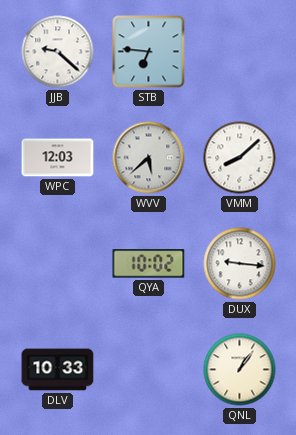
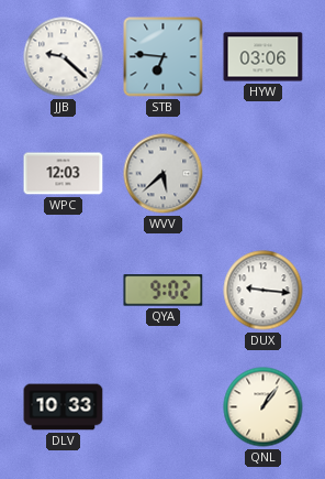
HYW: none -> 03:06
VMM: 8:08 -> none
QYA: 10:02 -> 9:02
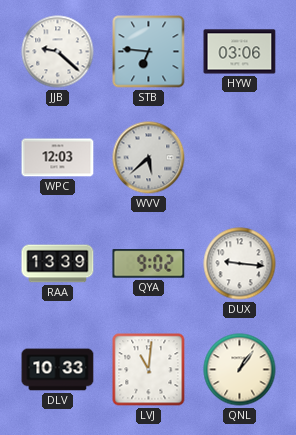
RAA: none -> 13:39
LVJ: none -> 11:01
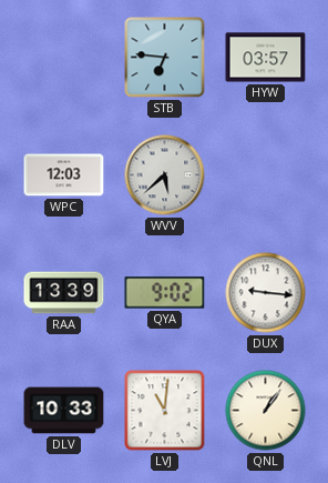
JJB: 9:22 -> none
HYW: 03:06 -> 03:57
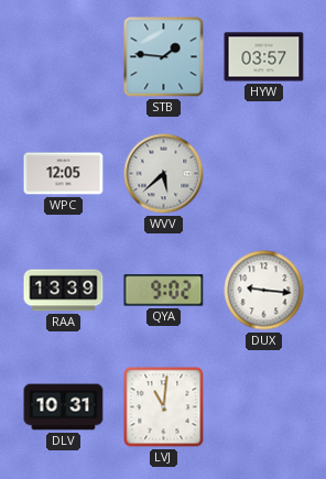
STB: 6:46 -> 1:46
WPC: 12:03 -> 12:05
DLV: 10:33 -> 10:31
QNL: 1:06 -> none
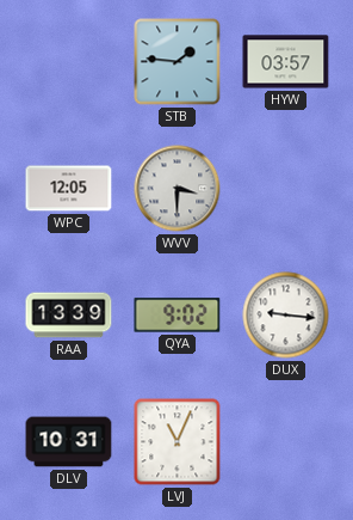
WVV: 5:38 -> 3:30
LVJ: 11:01 -> 11:04
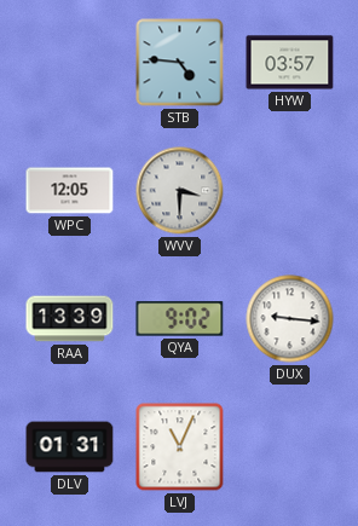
STB: 1:46 -> 4:46
DLV: 10:31 -> 01:31
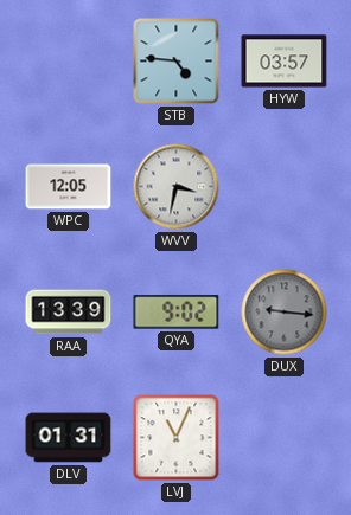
WVV: 3:30 -> 3:32
DUX dial: white -> grey
